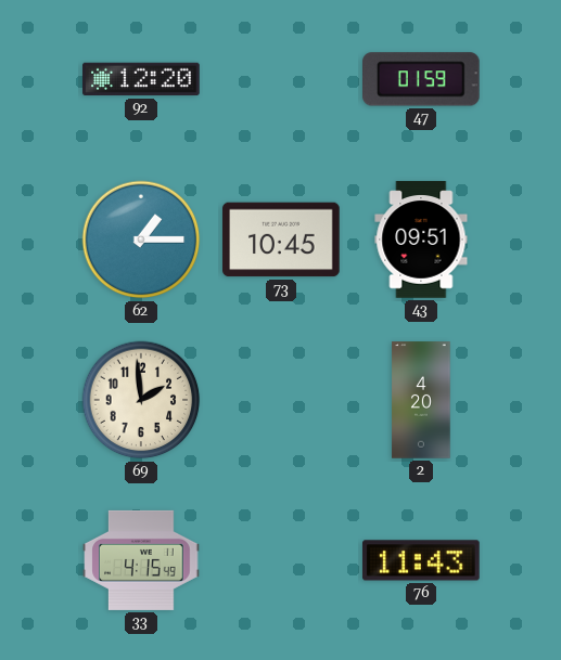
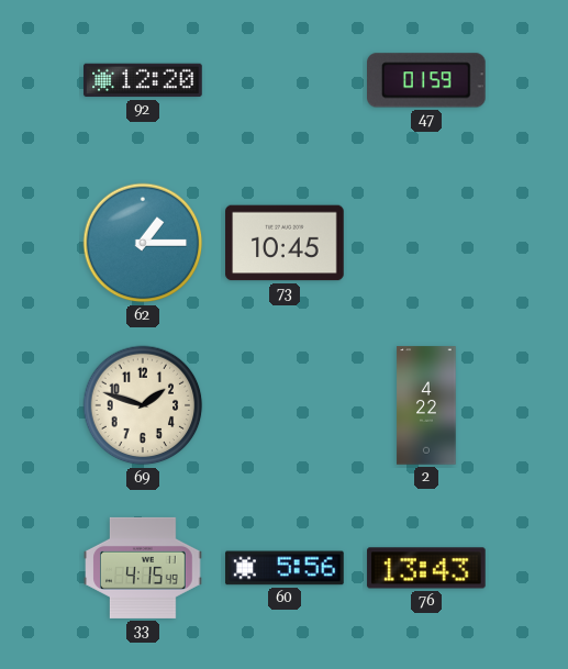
43: 09:51 -> none
69: 1:59 -> 1:48
2: 4:20 -> 4:22
60: none -> 5:56
76: 11:43 -> 13:43
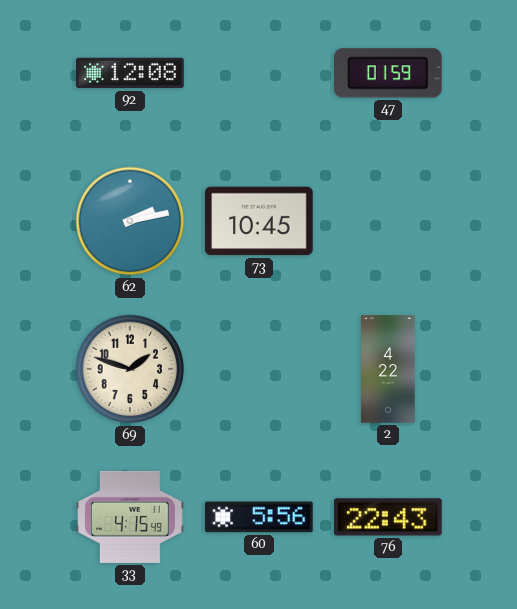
92: 12:20 -> 12:08
62: 1:15 -> 2:13
76: 13:43 -> 22:43
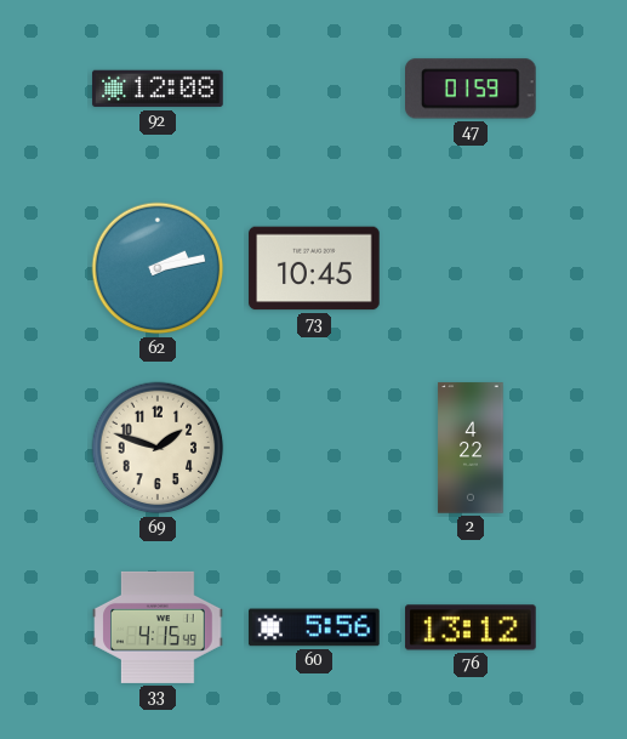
76: 22:43 -> 13:12
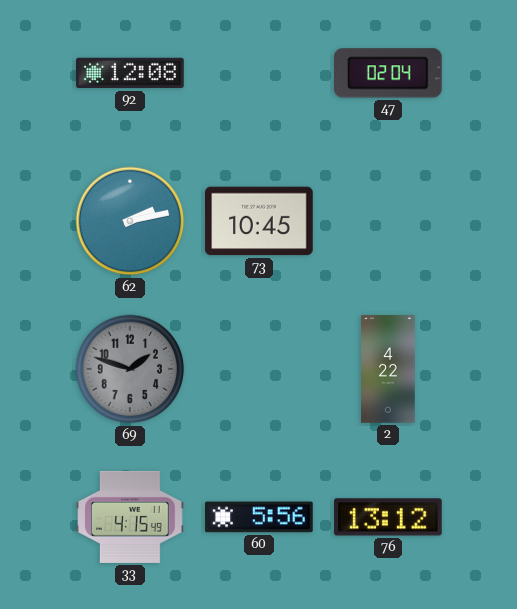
47: 01:59 -> 02:04
69 dial: cream -> grey
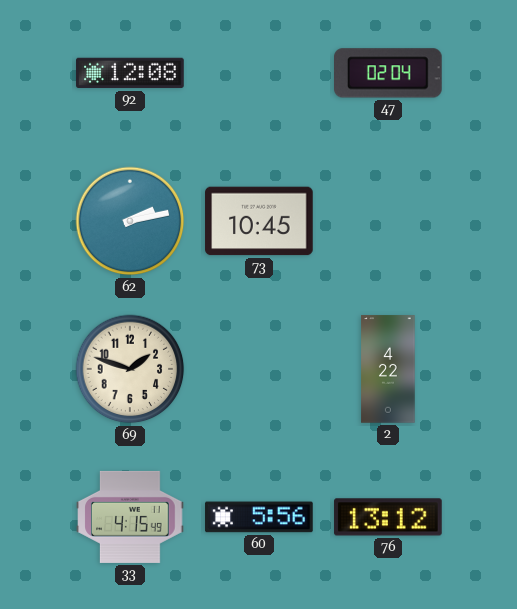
69 dial: grey -> cream
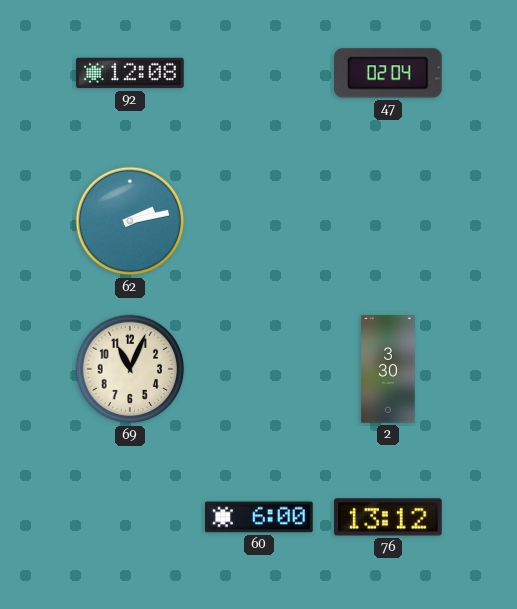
73: 10:45 -> none
69: 1:48 -> 11:04
2: 4:22 -> 3:30
33: 4:15 -> none
60: 5:56 -> 6:00
